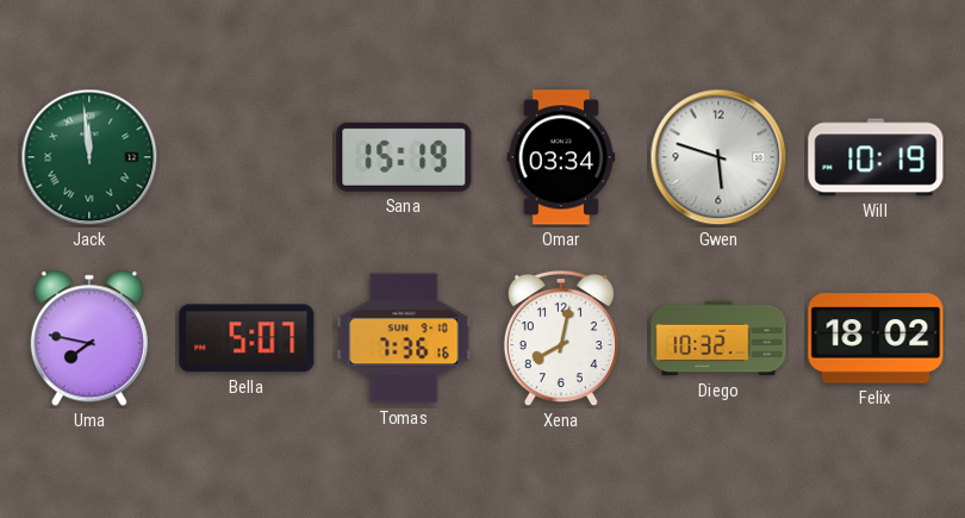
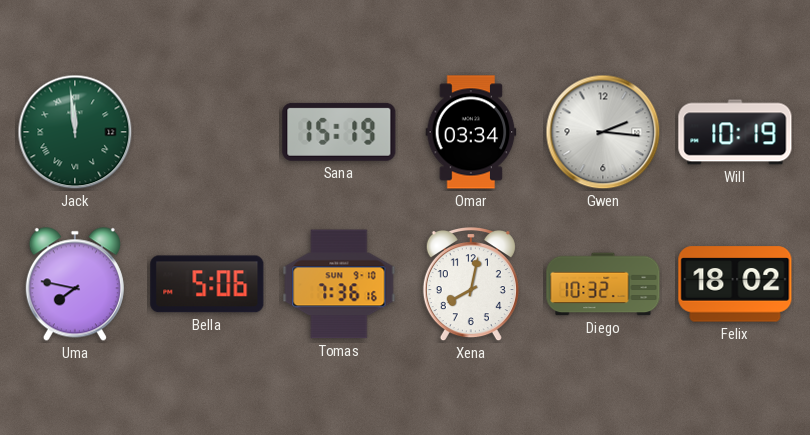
Gwen: 5:48 -> 2:16
Bella: 5:07 -> 5:06
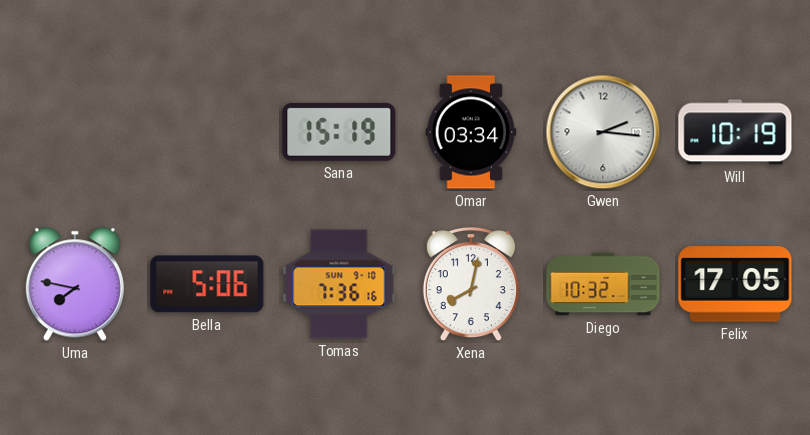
Jack: 11:59 -> none
Felix: 18:02 -> 17:05
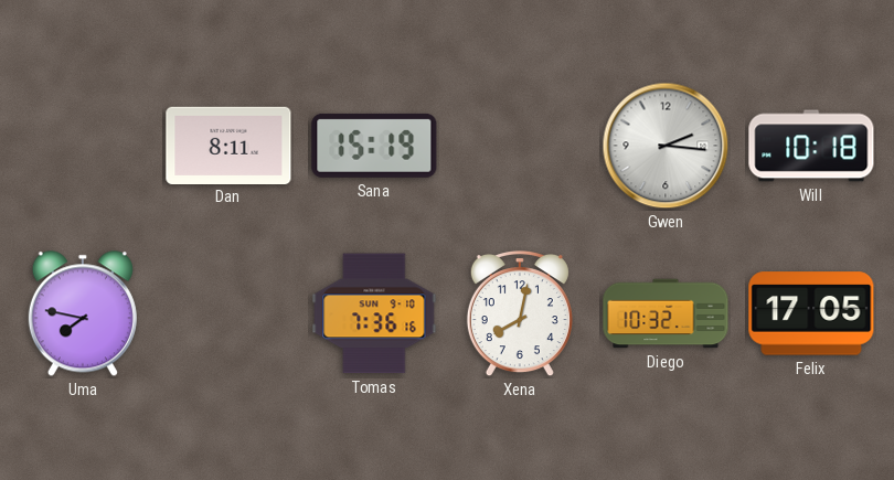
Dan: none -> 8:11
Omar: 03:34 -> none
Will: 10:19 -> 10:18
Bella: 5:06 -> none
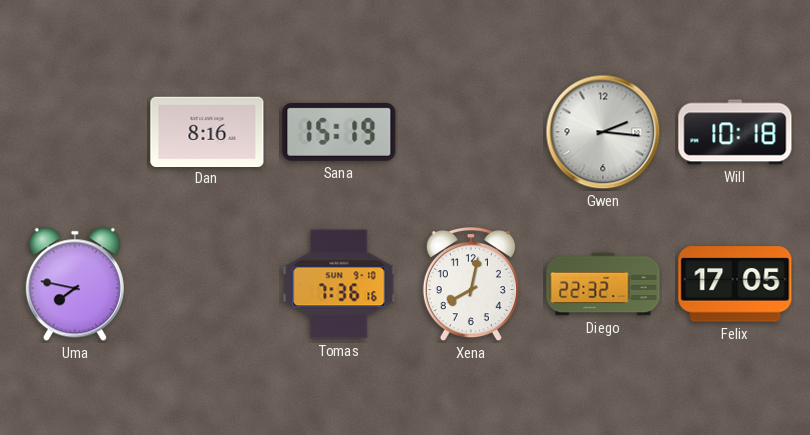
Dan: 8:11 -> 8:16
Diego: 10:32 -> 22:32
